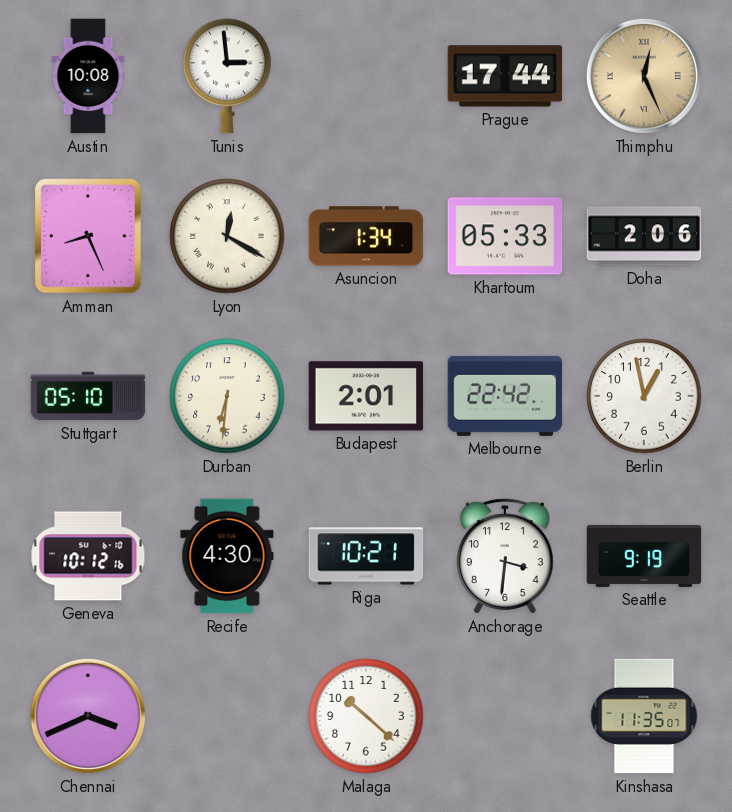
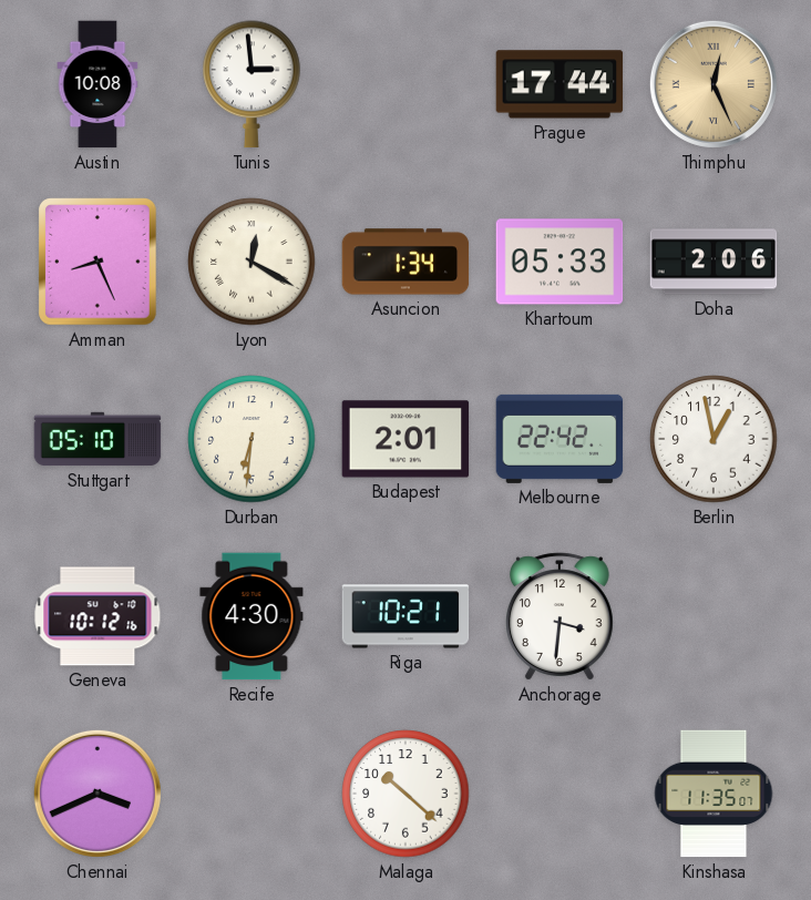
Seattle: 9:19 -> none
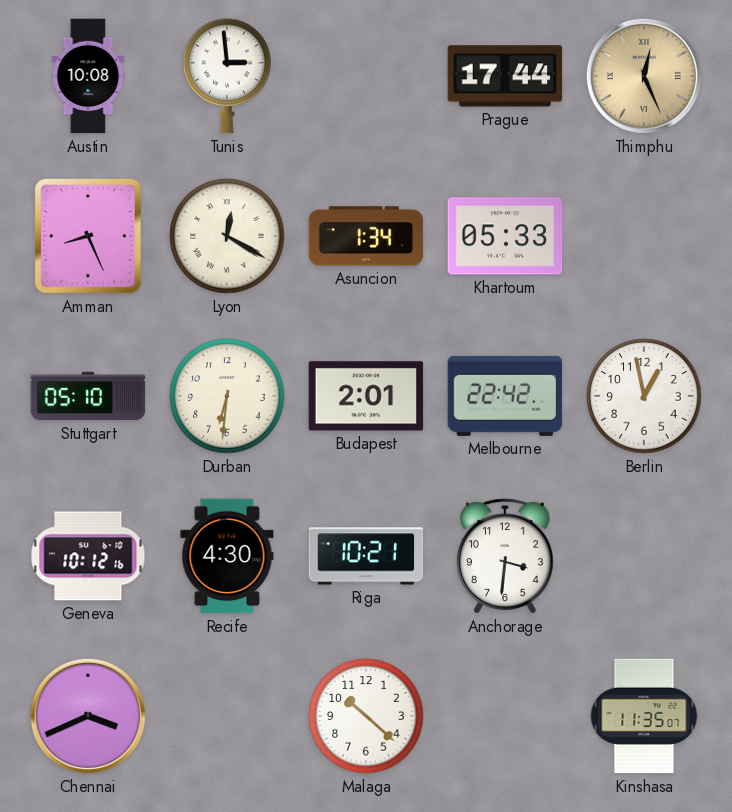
Doha: 2:06 -> none
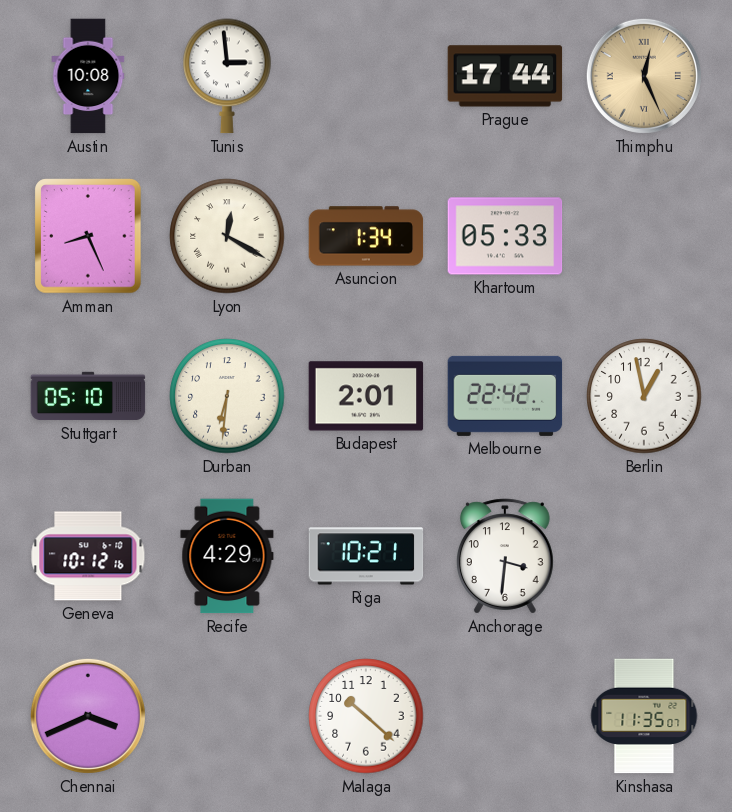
Recife: 4:30 -> 4:29
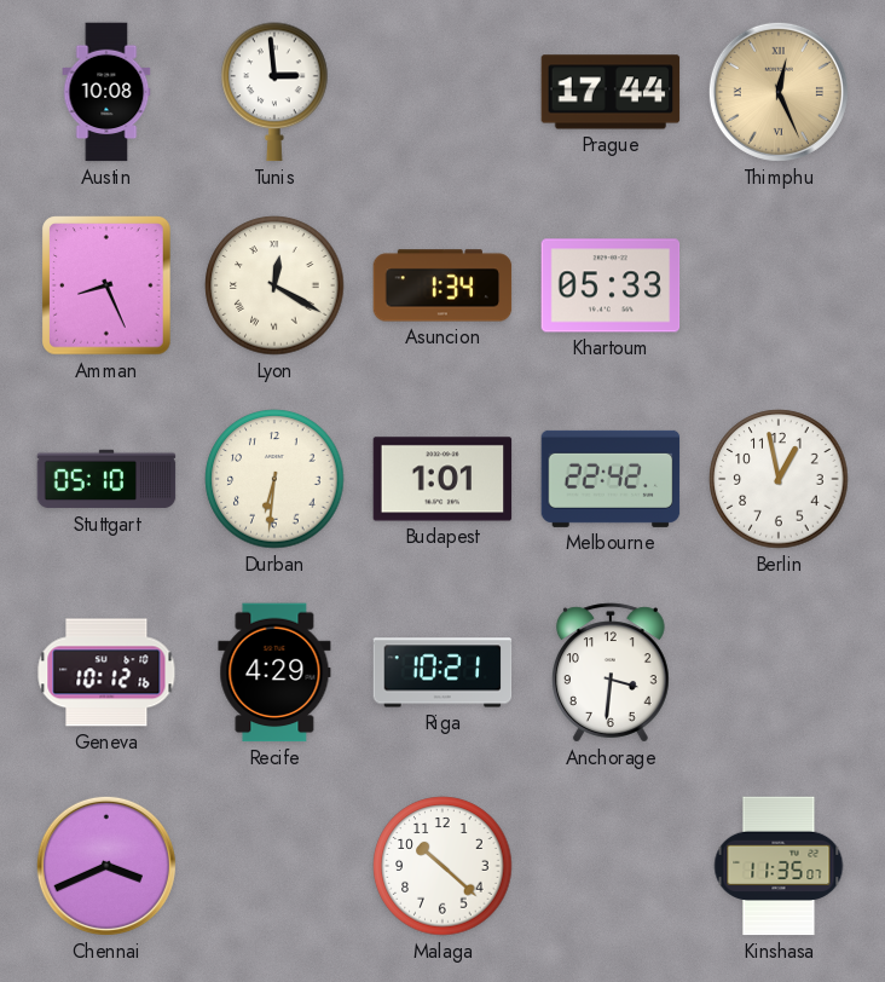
Budapest: 2:01 -> 1:01
